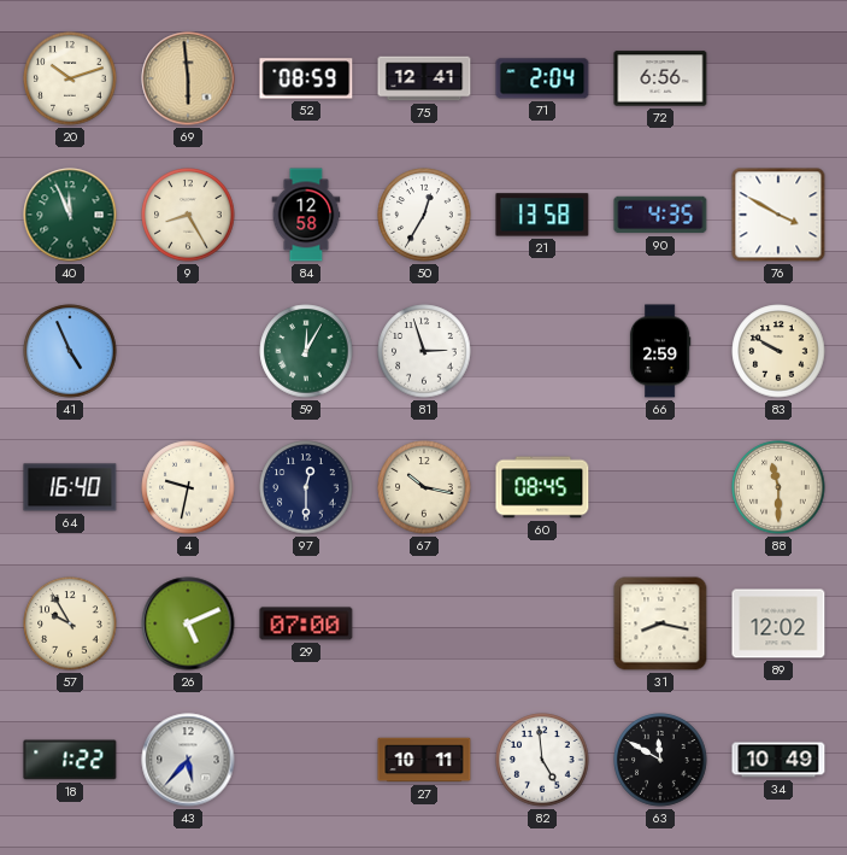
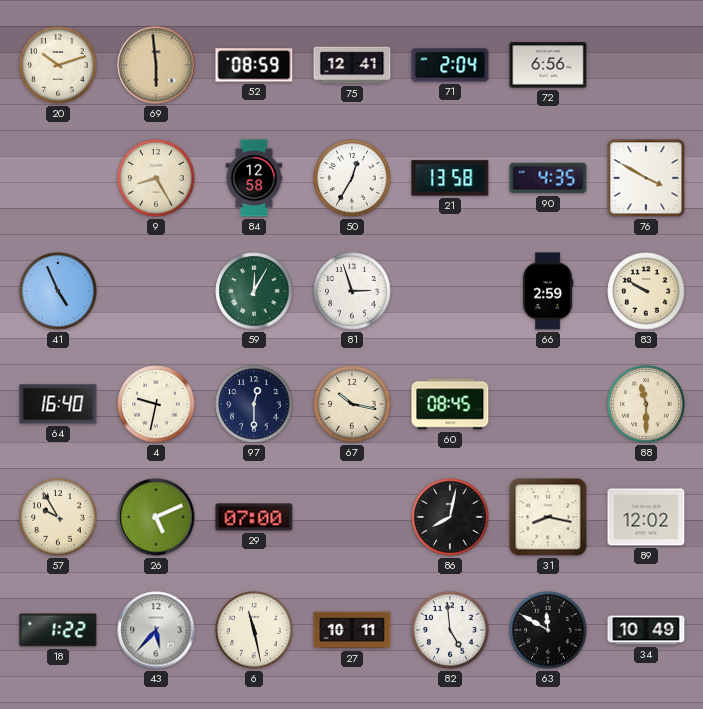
40: 11:56 -> none
86: none -> 8:02
6: none -> 11:28
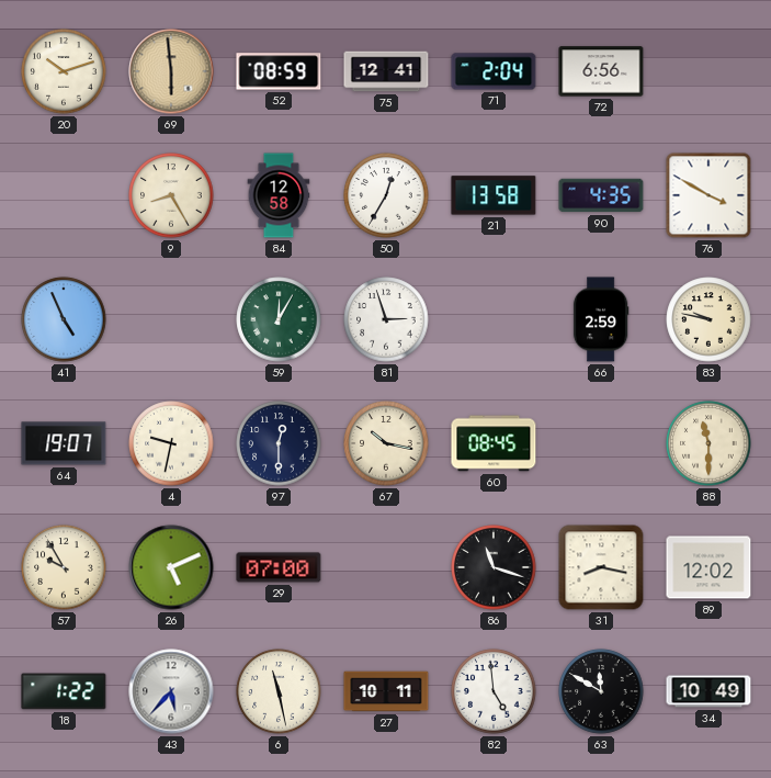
83: 9:50 -> 9:47
64: 16:40 -> 19:07
86: 8:02 -> 11:18
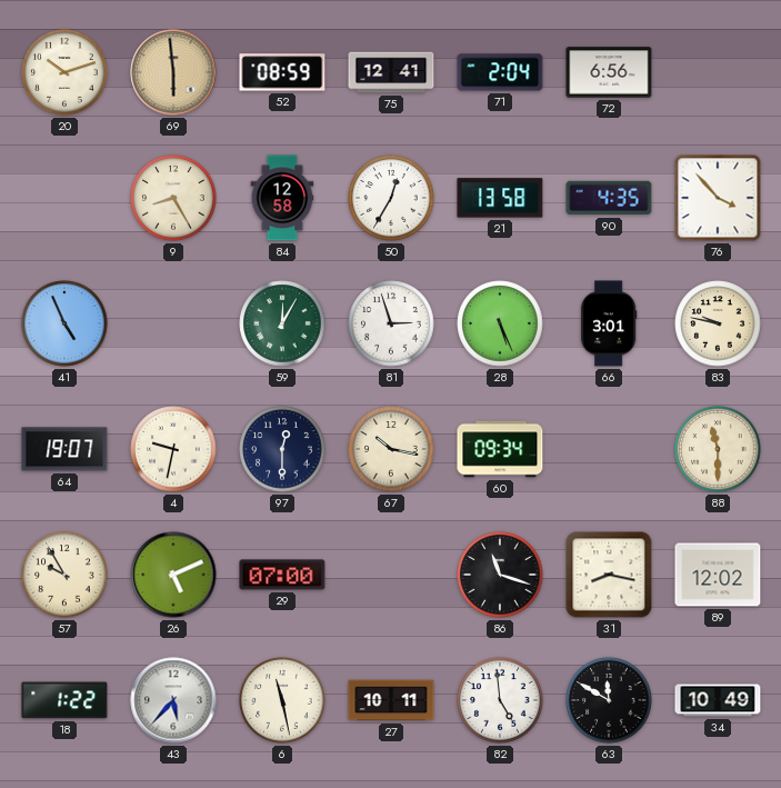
76: 3:50 -> 3:53
28: none -> 5:26
66: 2:59 -> 3:01
60: 08:45 -> 09:34
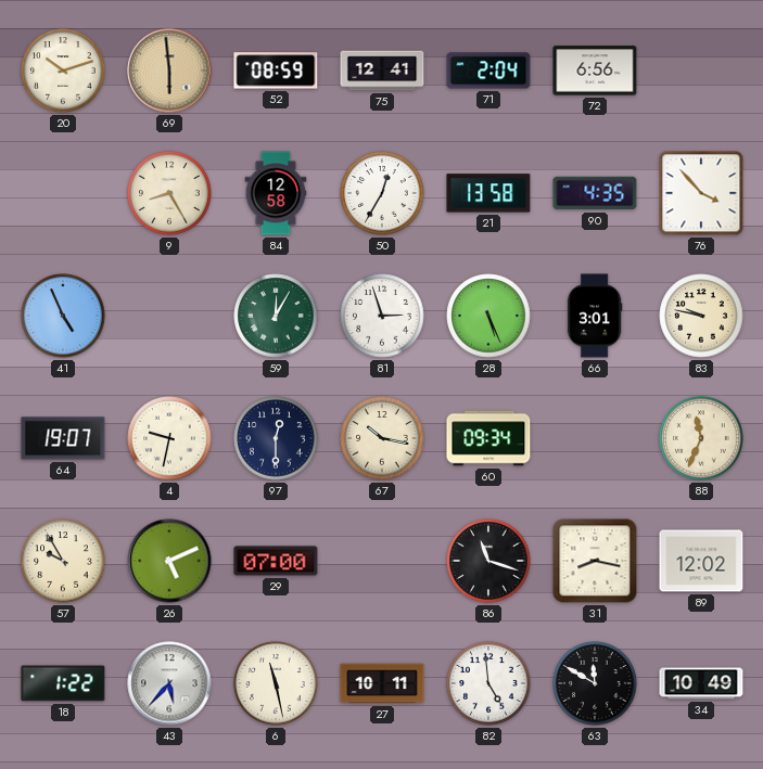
88: 11:30 -> 11:34
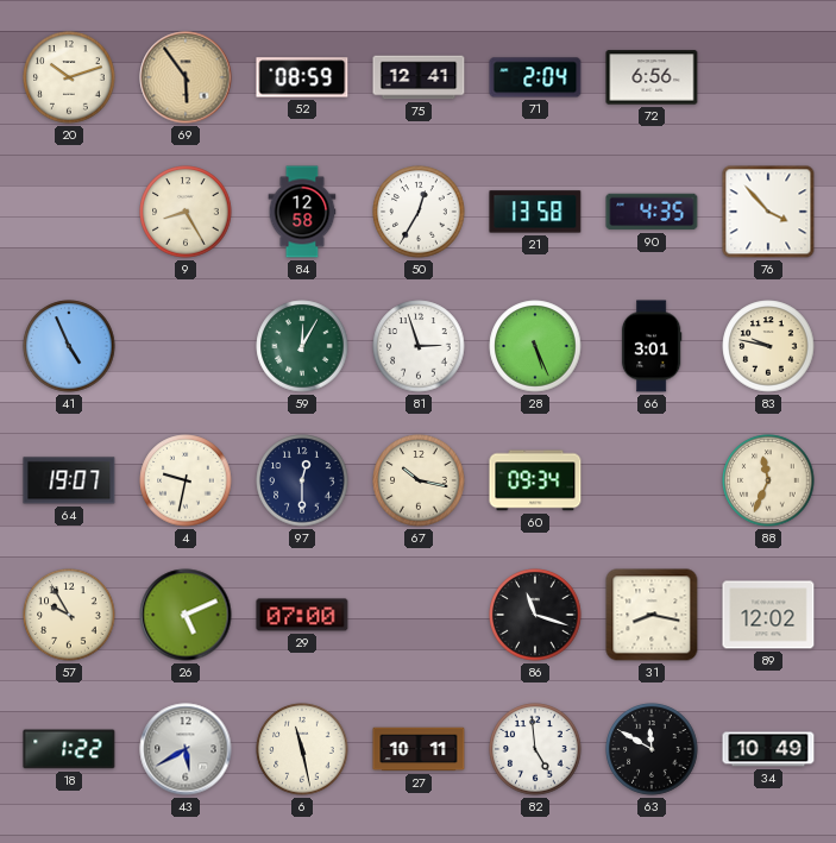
69: 5:59 -> 5:54
43: 5:37 -> 5:40
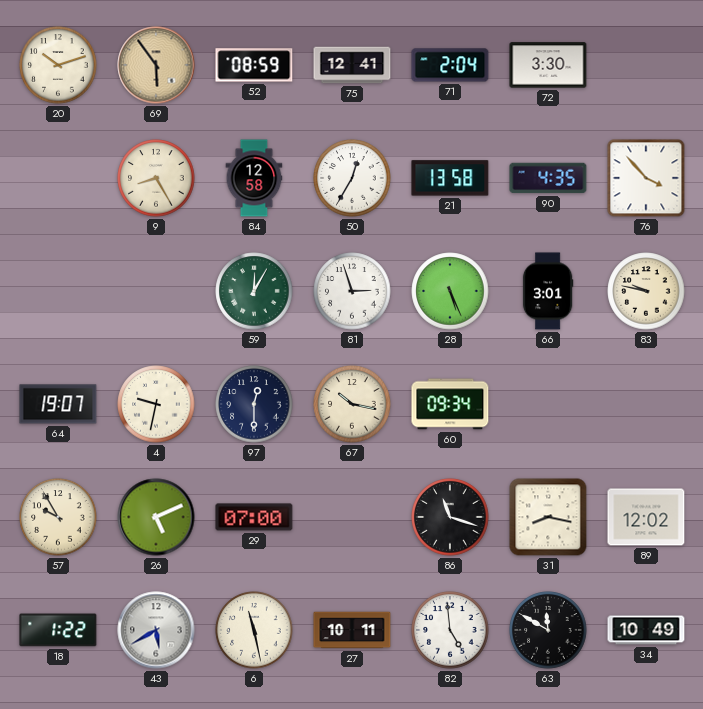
72: 6:56 -> 3:30
41: 4:56 -> none
88: 11:34 -> none
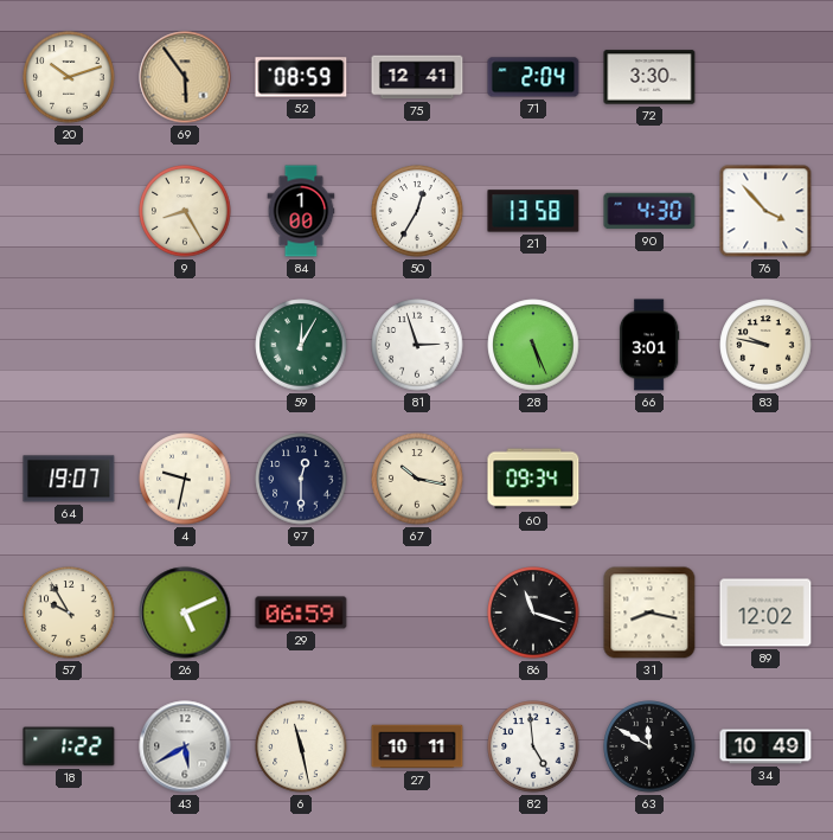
84: 12:58 -> 1:00
90: 4:35 -> 4:30
29: 07:00 -> 06:59
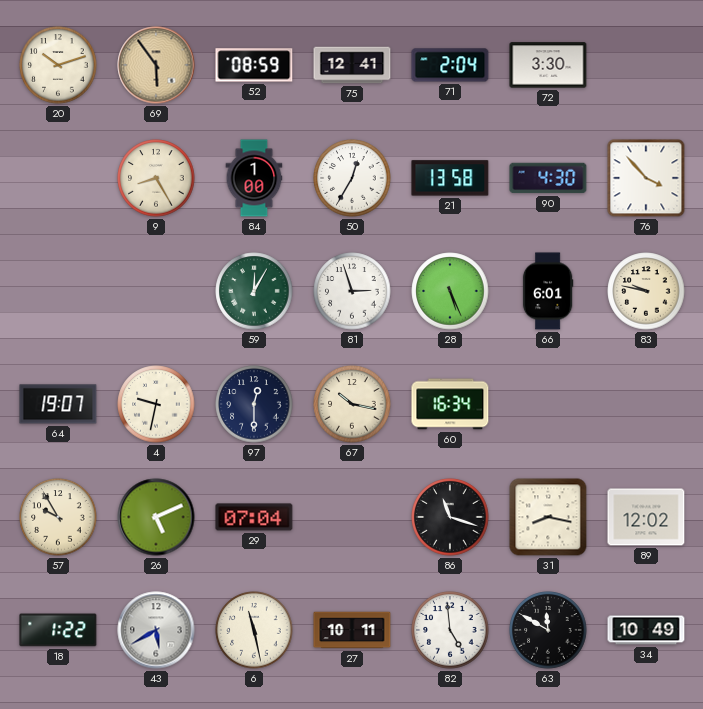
66: 3:01 -> 6:01
60: 09:34 -> 16:34
29: 06:59 -> 07:04
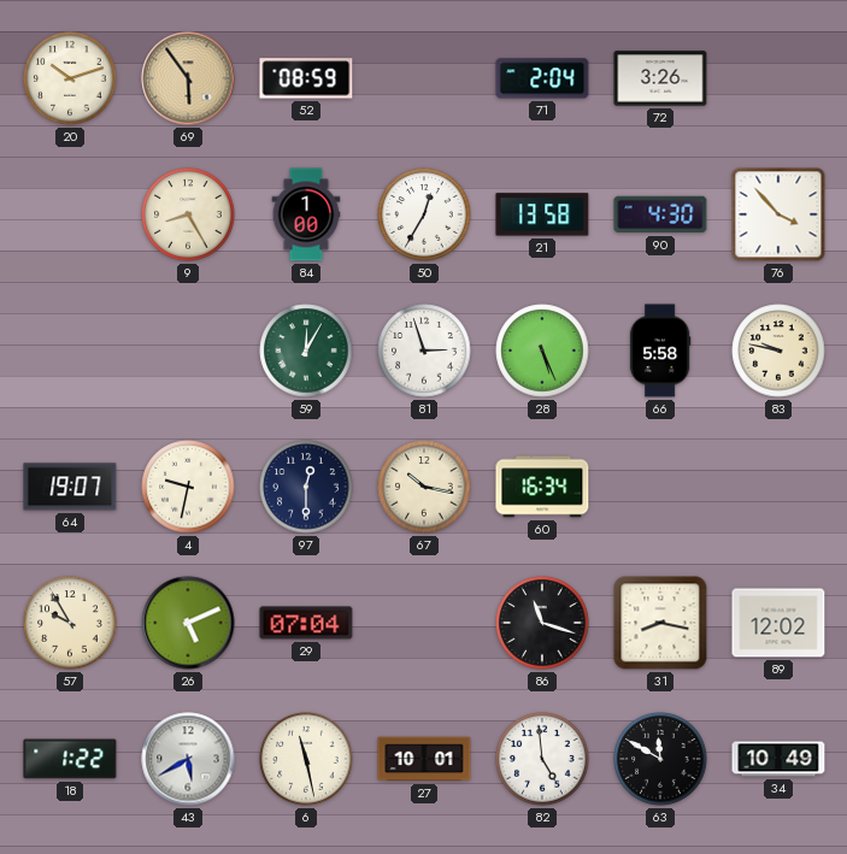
75: 12:41 -> none
72: 3:30 -> 3:26
66: 6:01 -> 5:58
27: 10:11 -> 10:01
